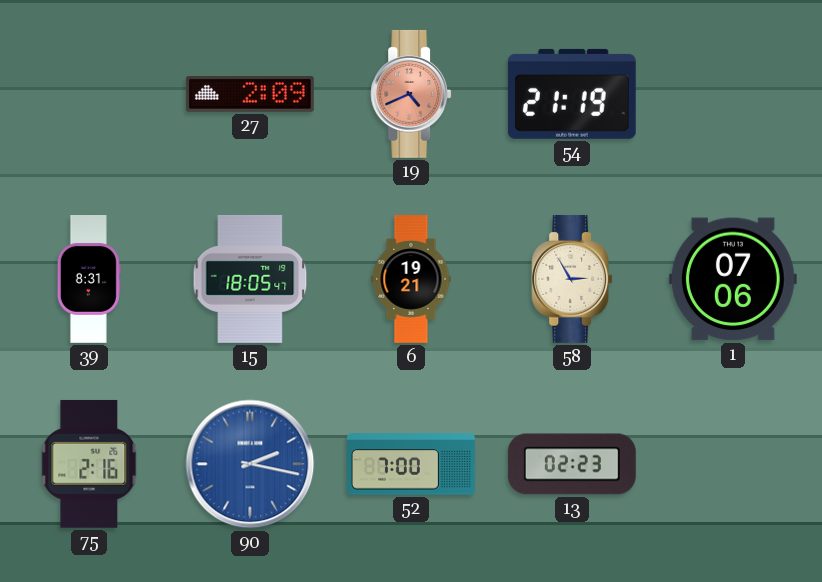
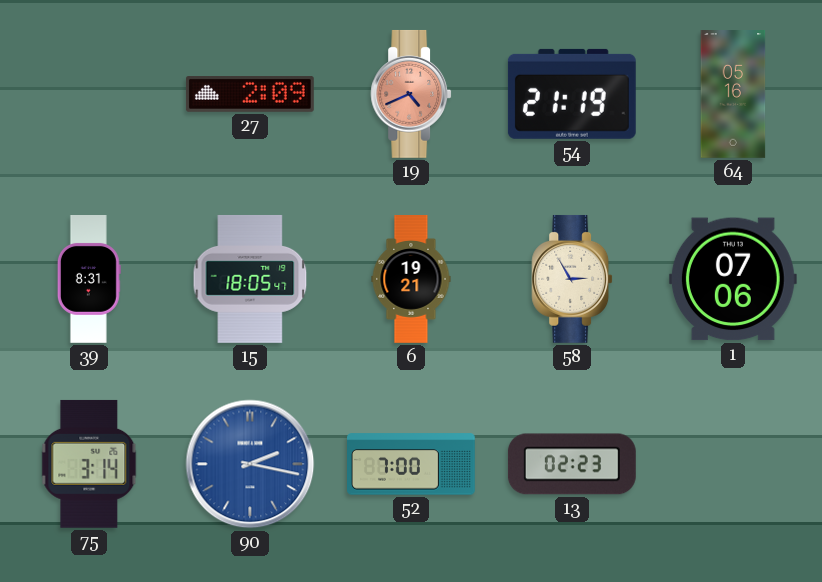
64: none -> 05:16
75: 2:16 -> 3:14
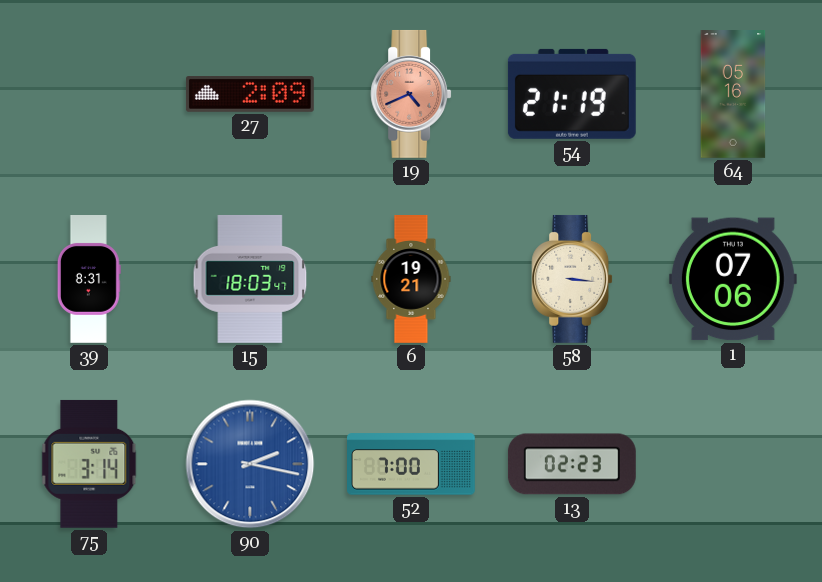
15: 18:05 -> 18:03
58: 2:55 -> 3:16
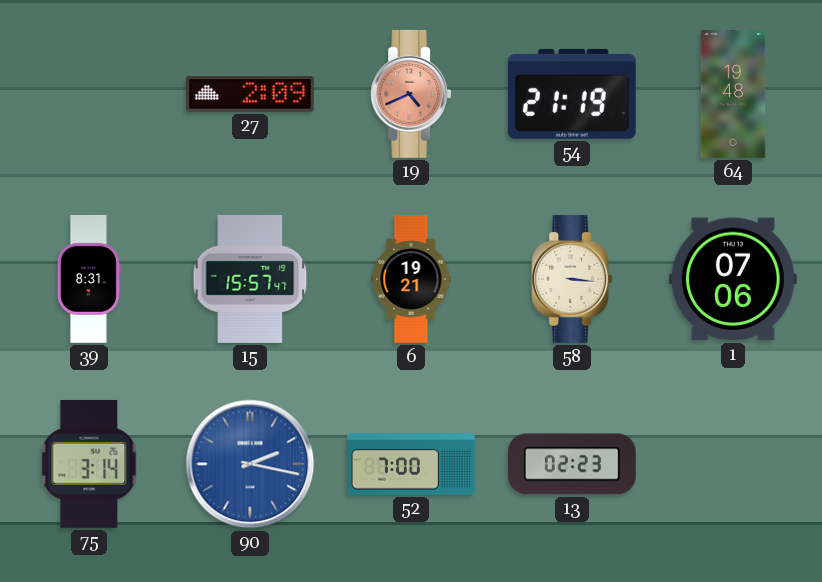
64: 05:16 -> 19:48
15: 18:03 -> 15:57
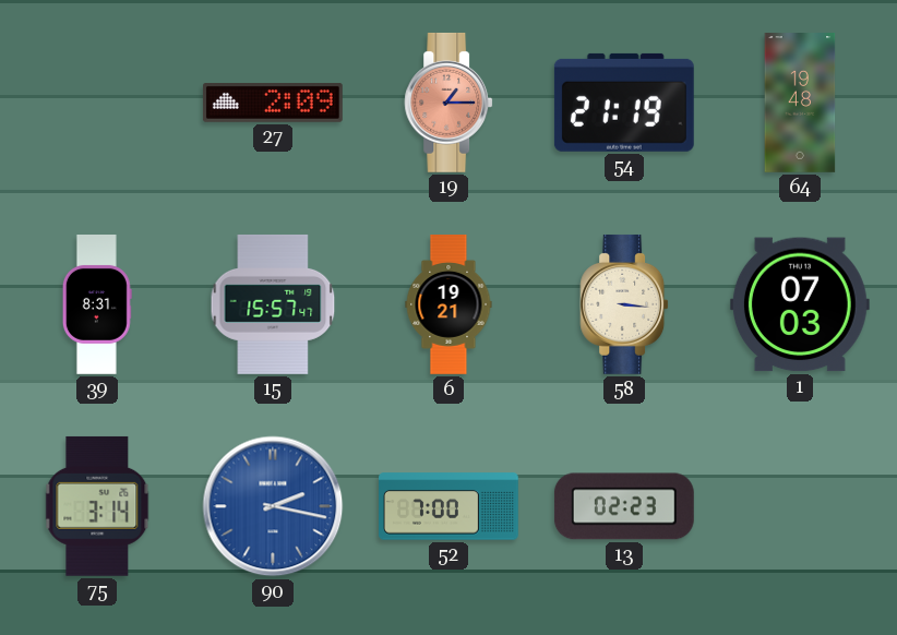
19: 4:41 -> 1:15
1: 07:06 -> 07:03
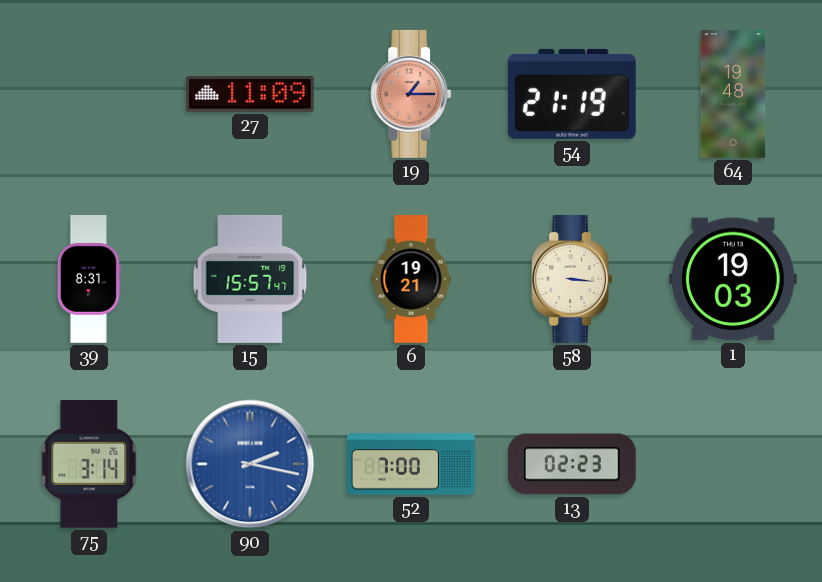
27: 2:09 -> 11:09
1: 07:03 -> 19:03
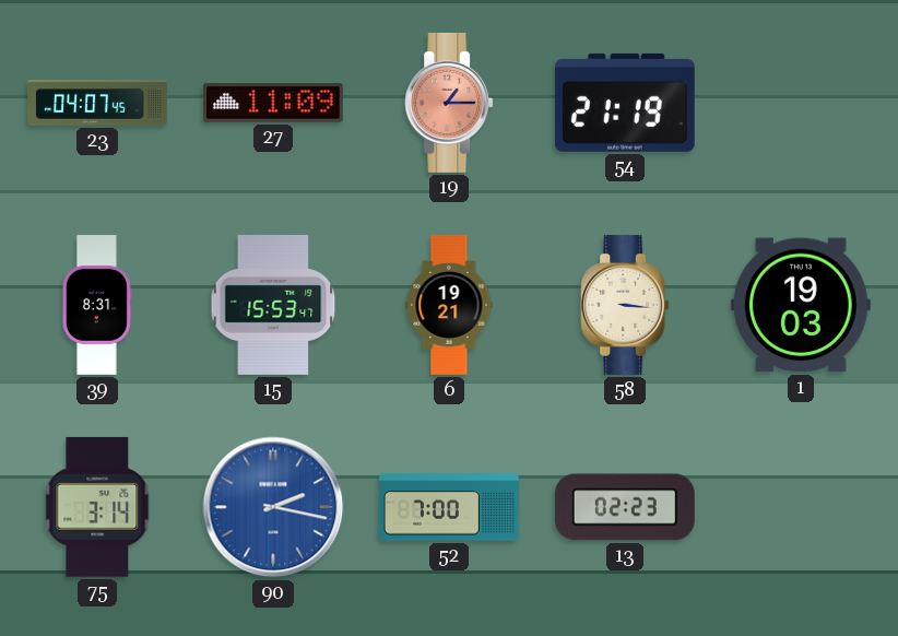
23: none -> 04:07
64: 19:48 -> none
15: 15:57 -> 15:53
